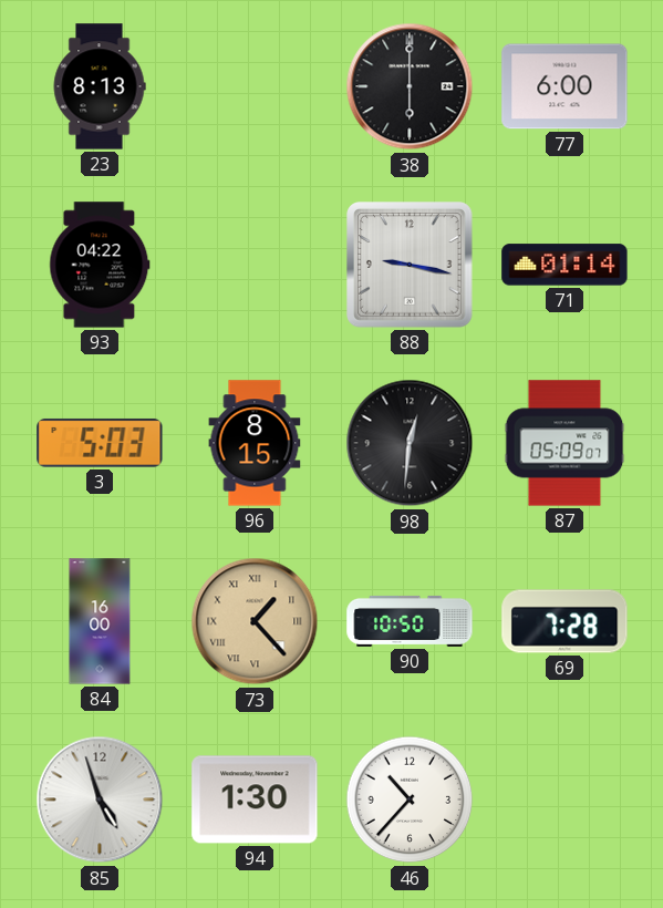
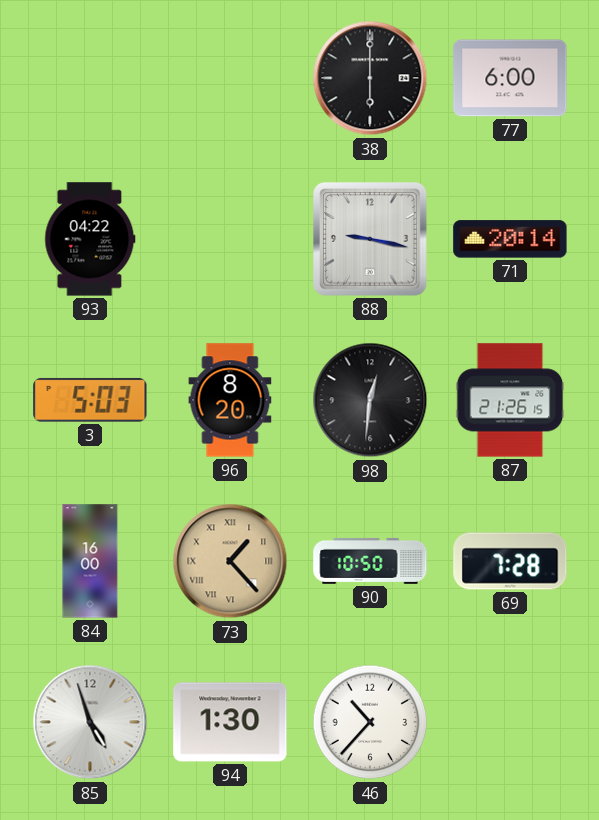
23: 8:13 -> none
71: 01:14 -> 20:14
96: 8:15 -> 8:20
87: 05:09 -> 21:26
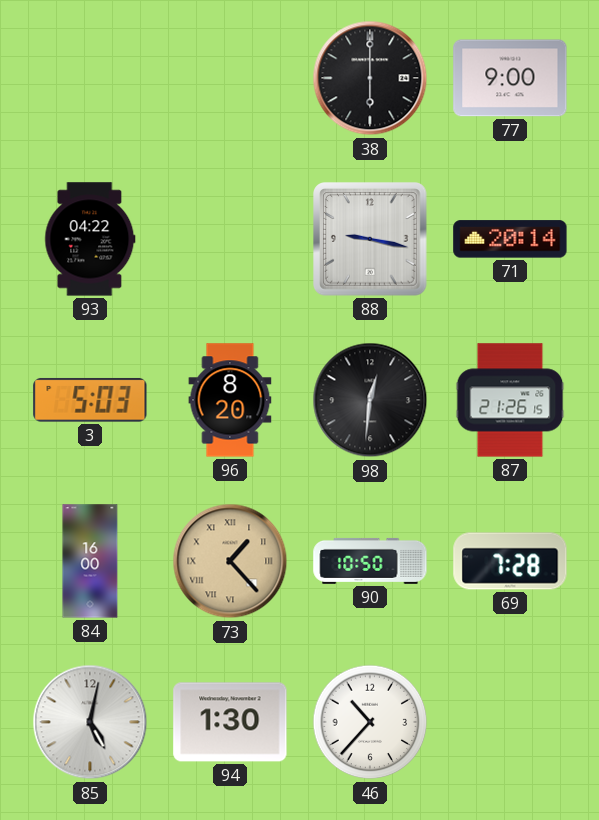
77: 6:00 -> 9:00
85: 4:57 -> 5:02
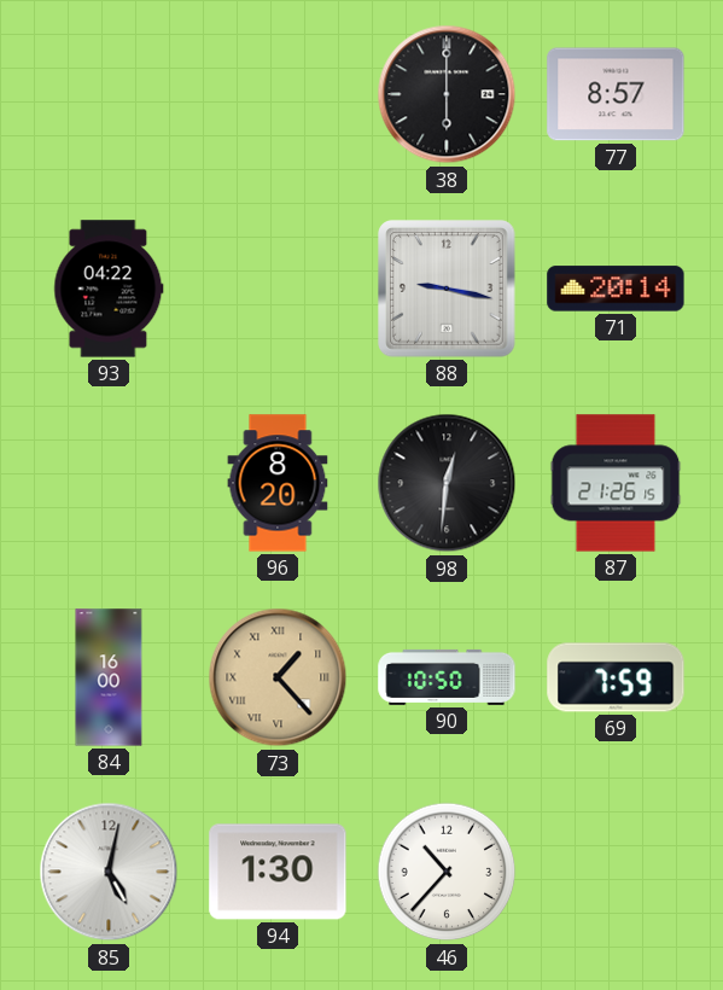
77: 9:00 -> 8:57
3: 5:03 -> none
69: 7:28 -> 7:59
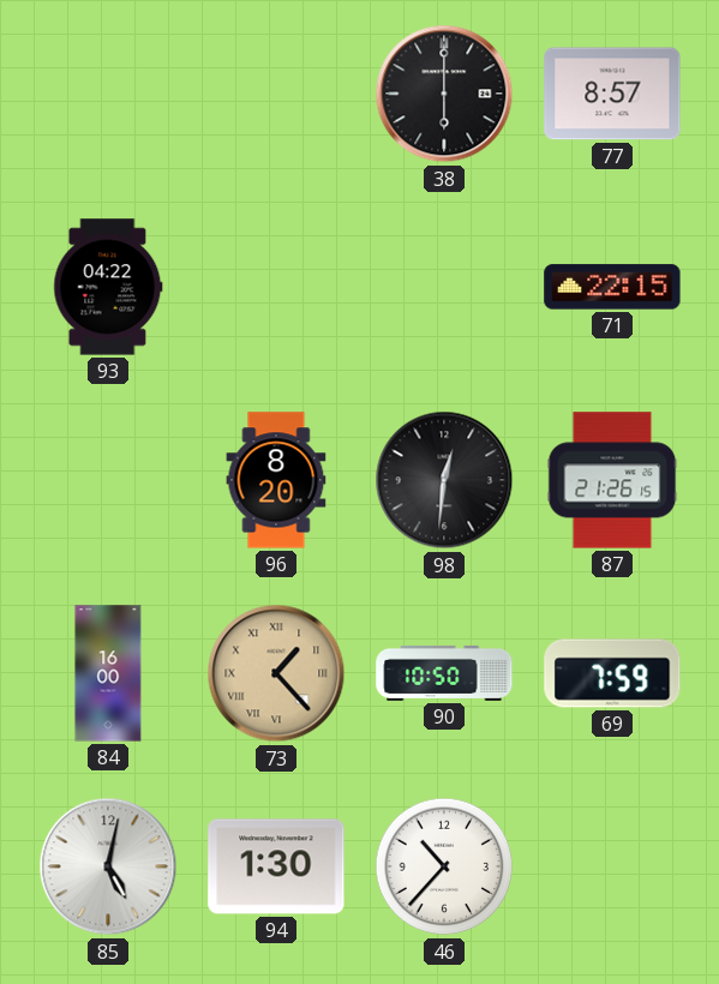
88: 9:17 -> none
71: 20:14 -> 22:15
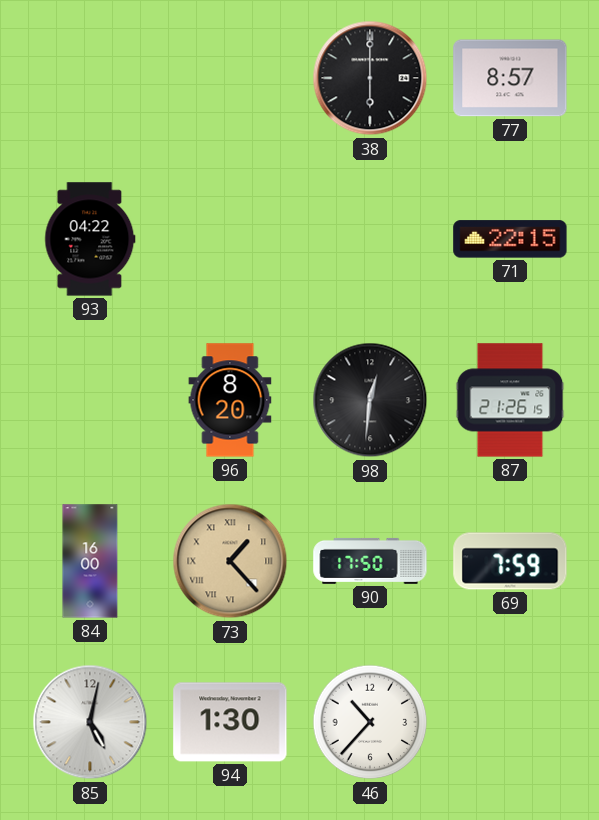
90: 10:50 -> 17:50
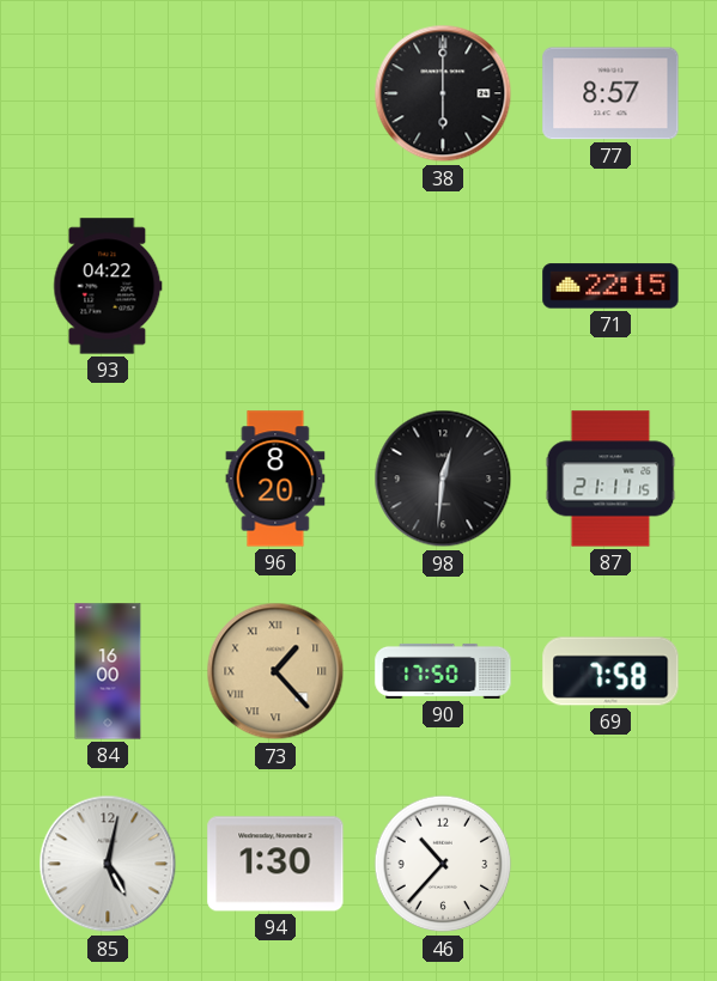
87: 21:26 -> 21:11
69: 7:59 -> 7:58
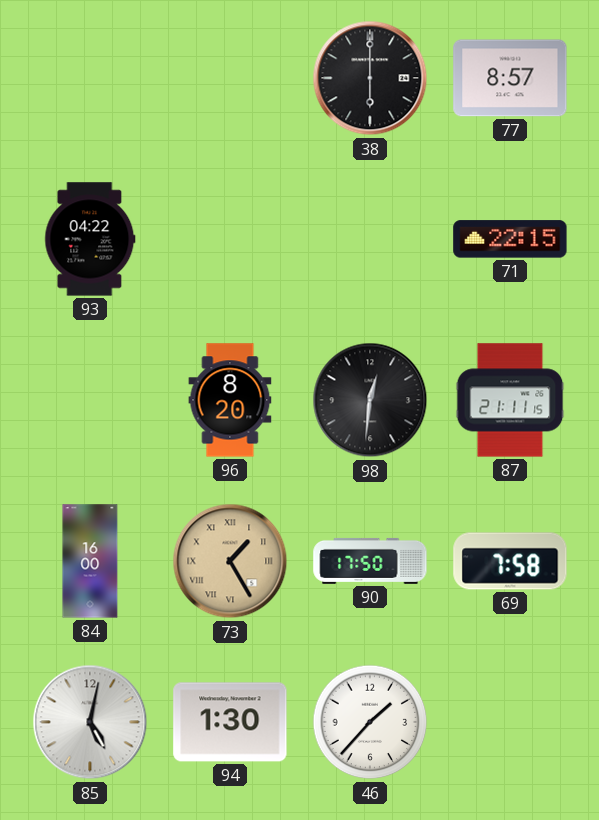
73: 1:23 -> 1:25
46: 10:37 -> 1:37
